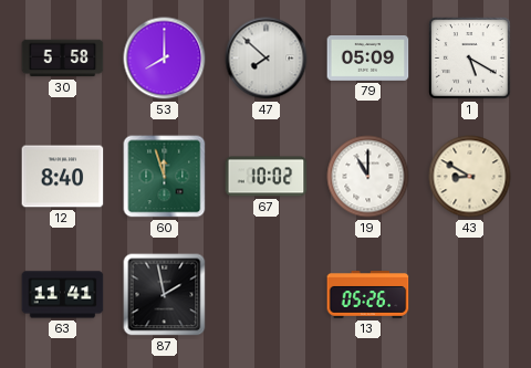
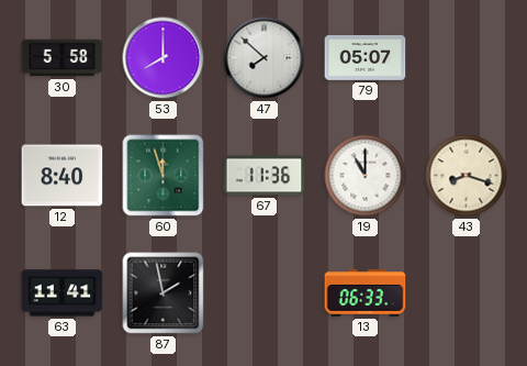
79: 05:09 -> 05:07
1: 5:20 -> none
67: 10:02 -> 11:36
43: 8:50 -> 8:18
13: 05:26 -> 06:33
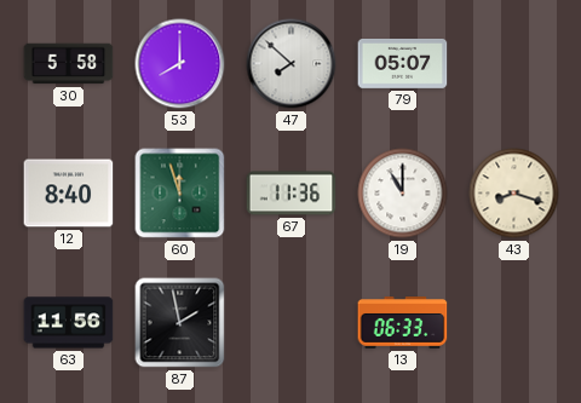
63: 11:41 -> 11:56
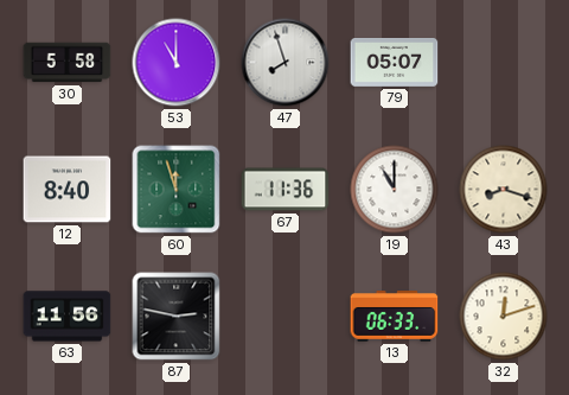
53: 8:00 -> 11:00
47: 7:52 -> 7:57
87: 1:58 -> 2:47
32: none -> 12:12
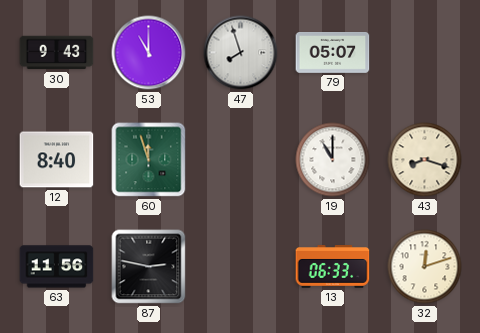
30: 5:58 -> 9:43
67: 11:36 -> none
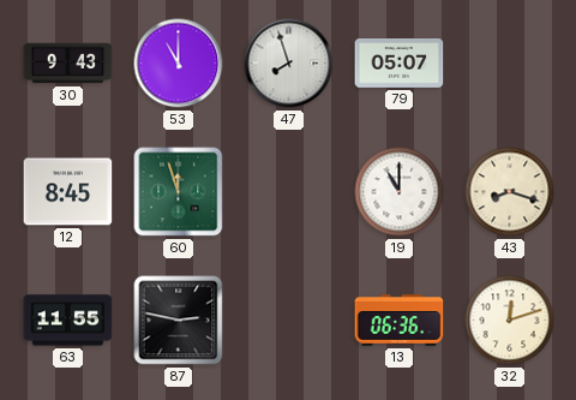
12: 8:40 -> 8:45
63: 11:56 -> 11:55
13: 06:33 -> 06:36
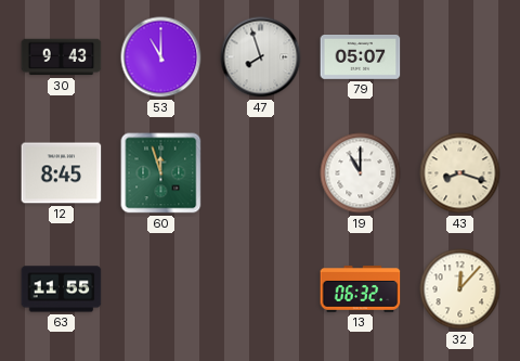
87: 2:47 -> none
13: 06:36 -> 06:32
32: 12:12 -> 12:07
